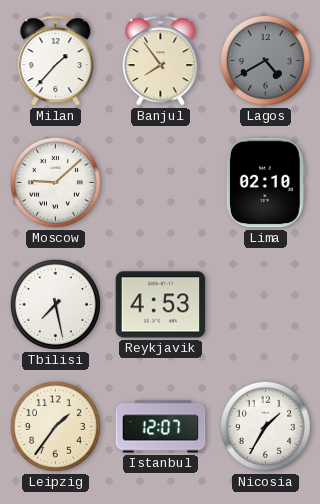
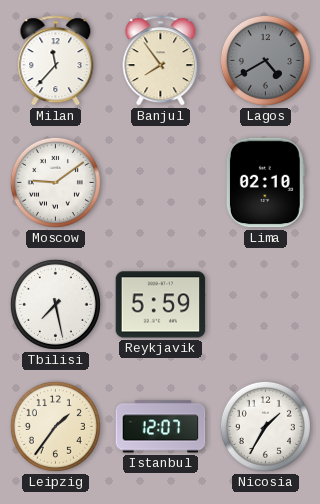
Milan: 1:37 -> 11:37
Moscow: 9:08 -> 9:09
Reykjavik: 4:53 -> 5:59
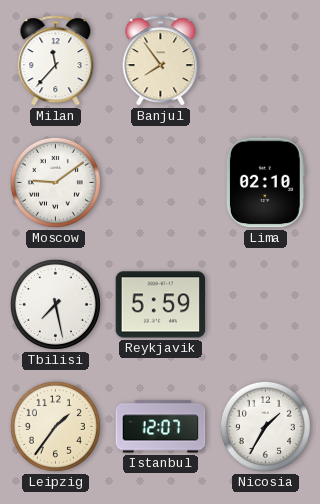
Lagos: 4:40 -> none
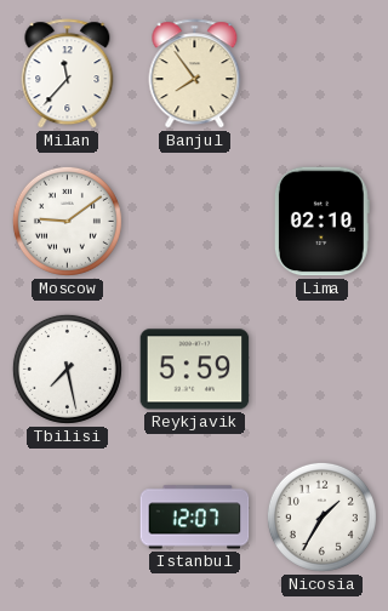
Leipzig: 1:36 -> none
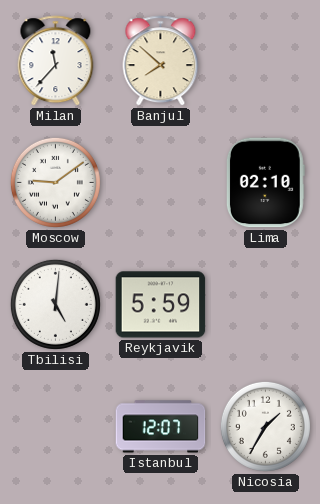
Banjul: 7:54 -> 7:52
Tbilisi: 7:28 -> 5:01
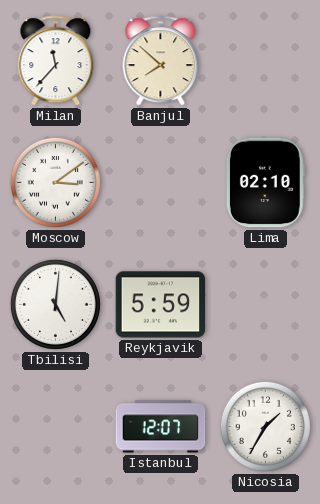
Moscow: 9:09 -> 3:09
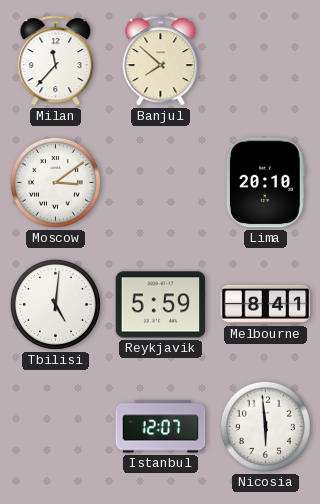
Lima: 02:10 -> 20:10
Melbourne: none -> 8:41
Nicosia: 1:35 -> 5:59
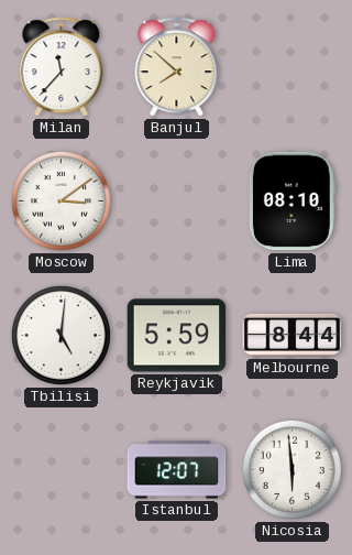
Lima: 20:10 -> 08:10
Melbourne: 8:41 -> 8:44
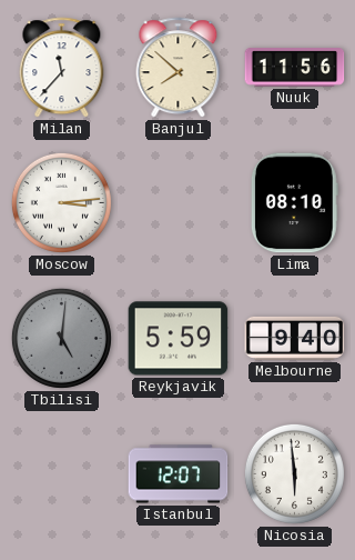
Nuuk: none -> 11:56
Moscow: 3:09 -> 3:14
Tbilisi dial: white -> grey
Melbourne: 8:44 -> 9:40
